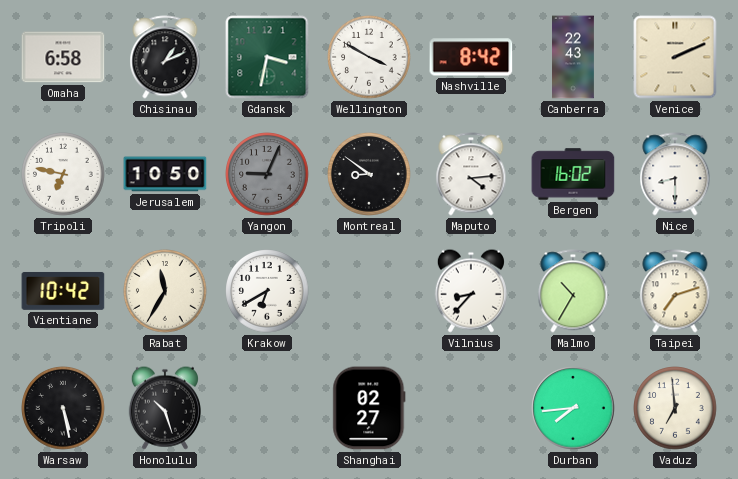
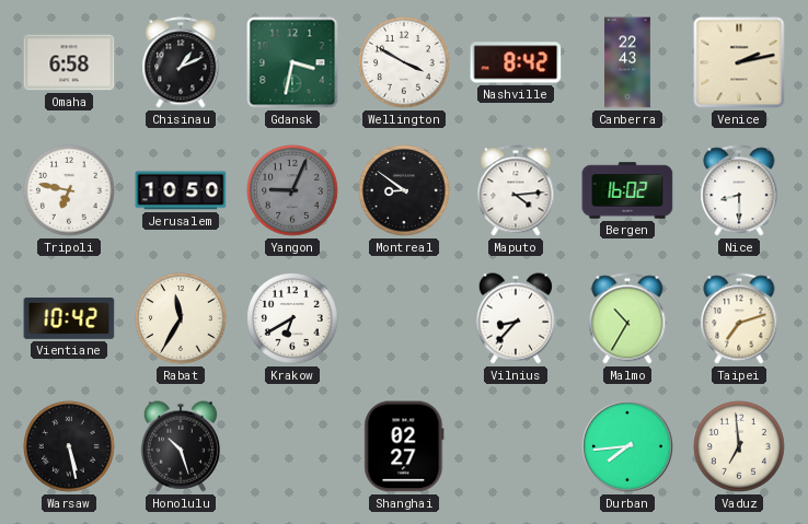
Venice: 2:11 -> 2:13
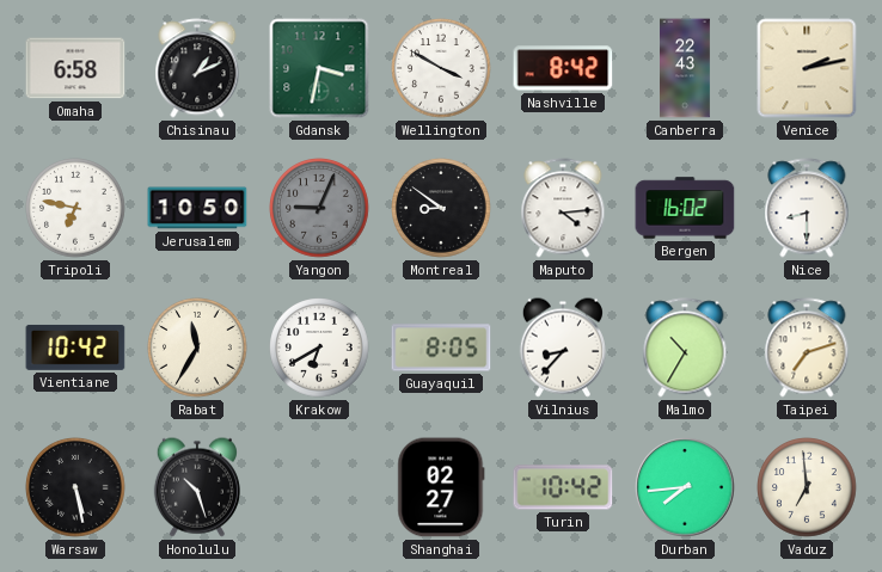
Guayaquil: none -> 8:05
Turin: none -> 10:42
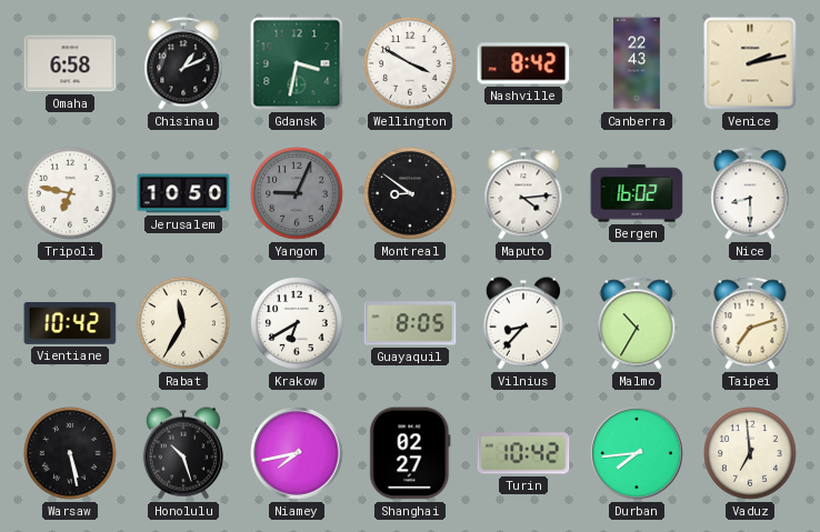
Niamey: none -> 7:43
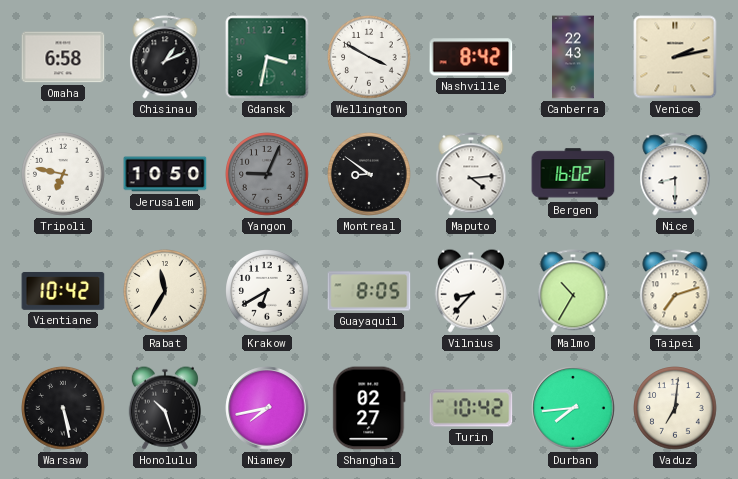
Vaduz: 6:59 -> 7:01
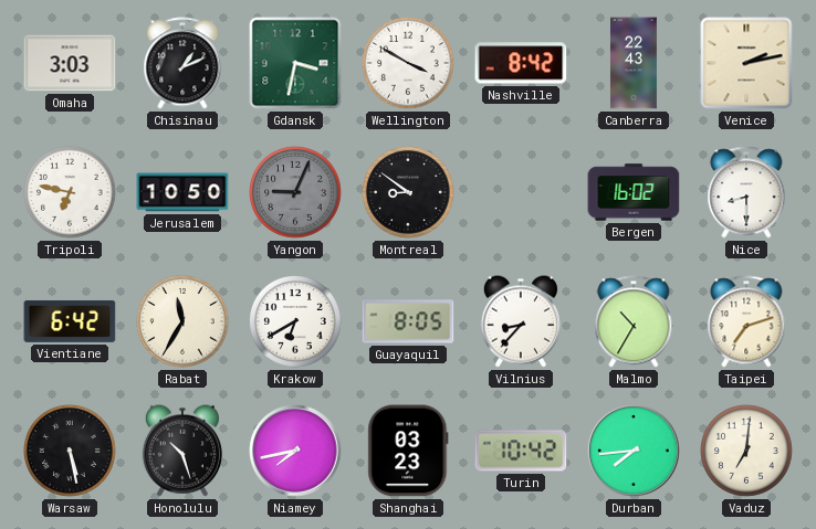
Omaha: 6:58 -> 3:03
Maputo: 4:14 -> none
Vientiane: 10:42 -> 6:42
Shanghai: 02:27 -> 03:23
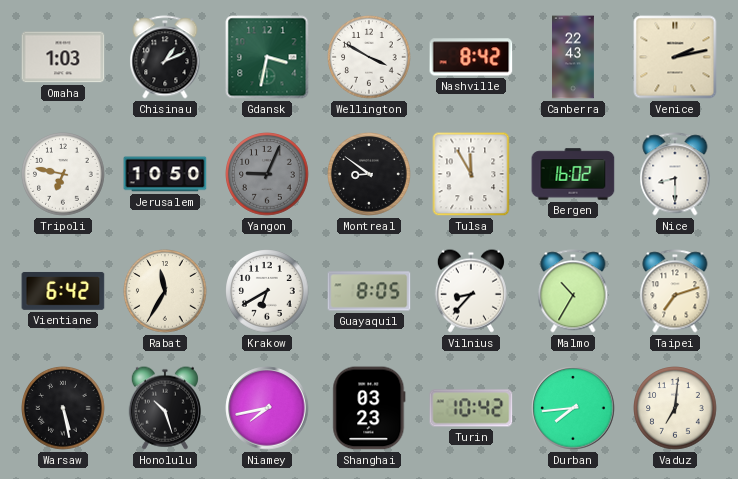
Omaha: 3:03 -> 1:03
Tulsa: none -> 11:55
